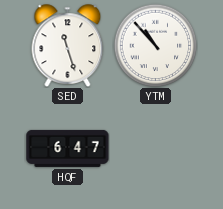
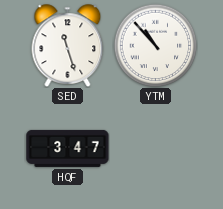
HQF: 6:47 -> 3:47
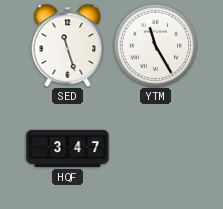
YTM: 10:53 -> 11:25
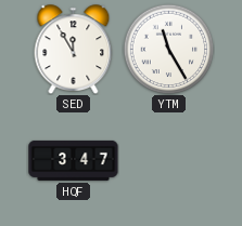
SED: 11:27 -> 11:55
